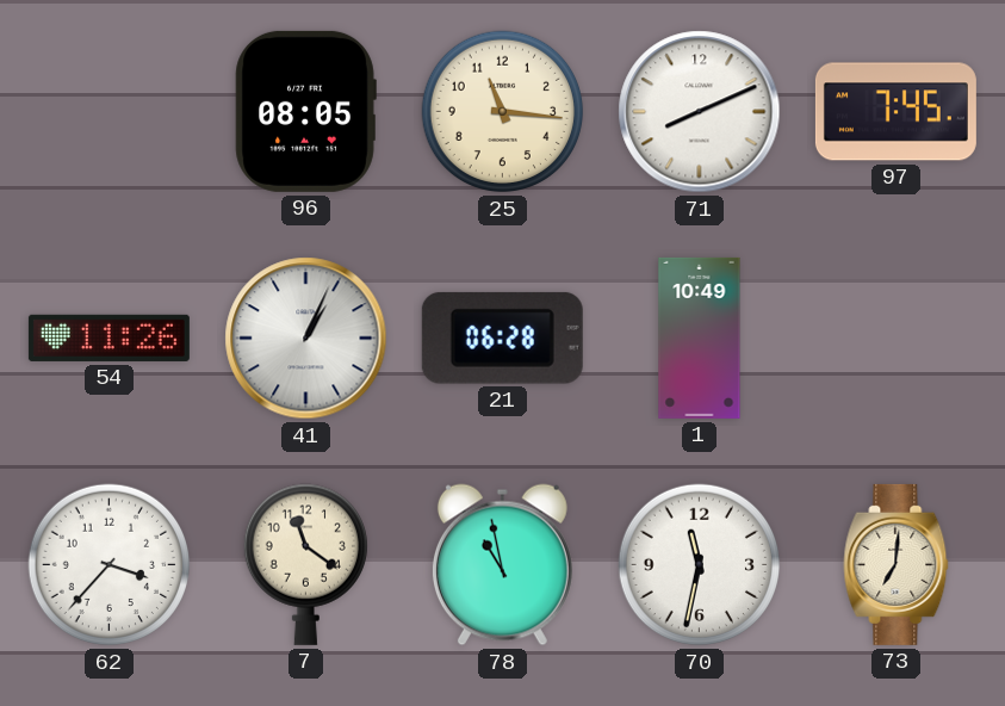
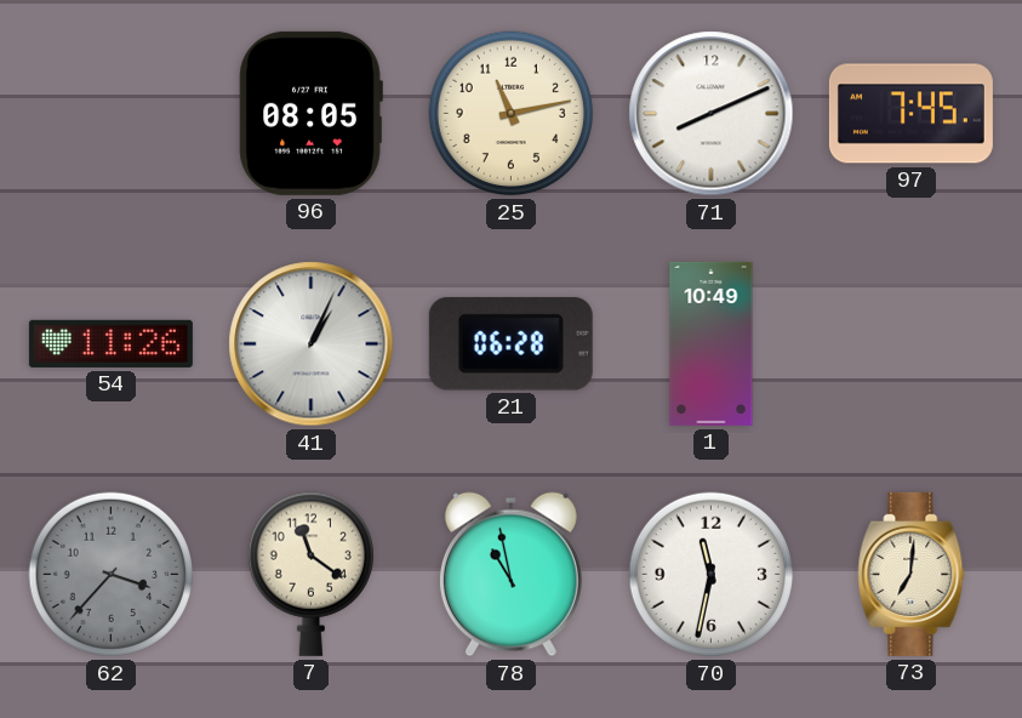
25: 11:16 -> 11:13
62 dial: white -> grey
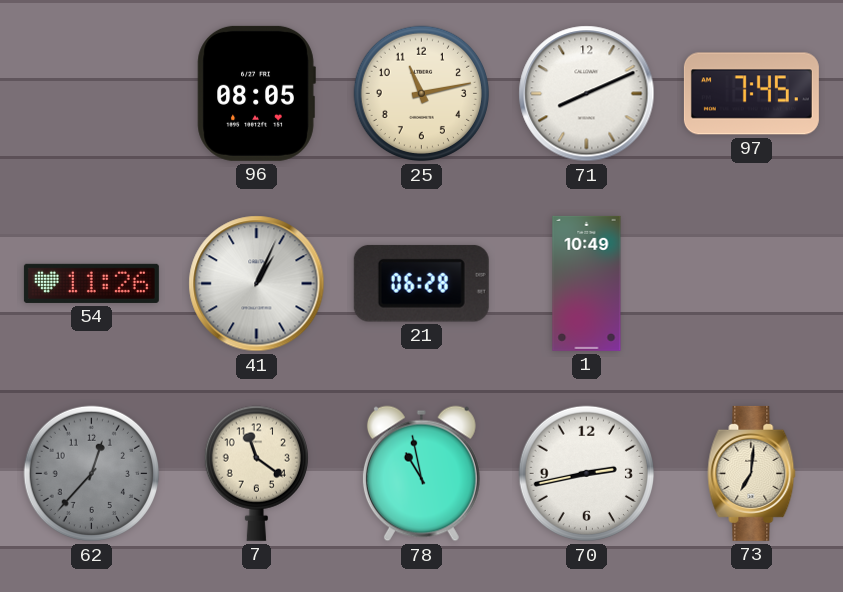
62: 3:37 -> 12:37
70: 11:32 -> 2:43
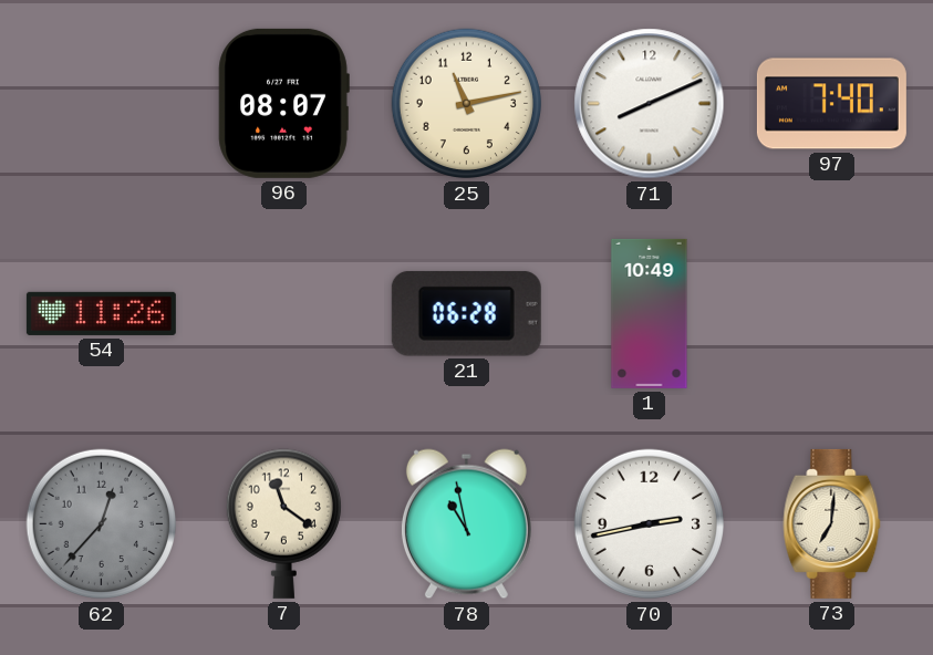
96: 08:05 -> 08:07
97: 7:45 -> 7:40
41: 1:04 -> none
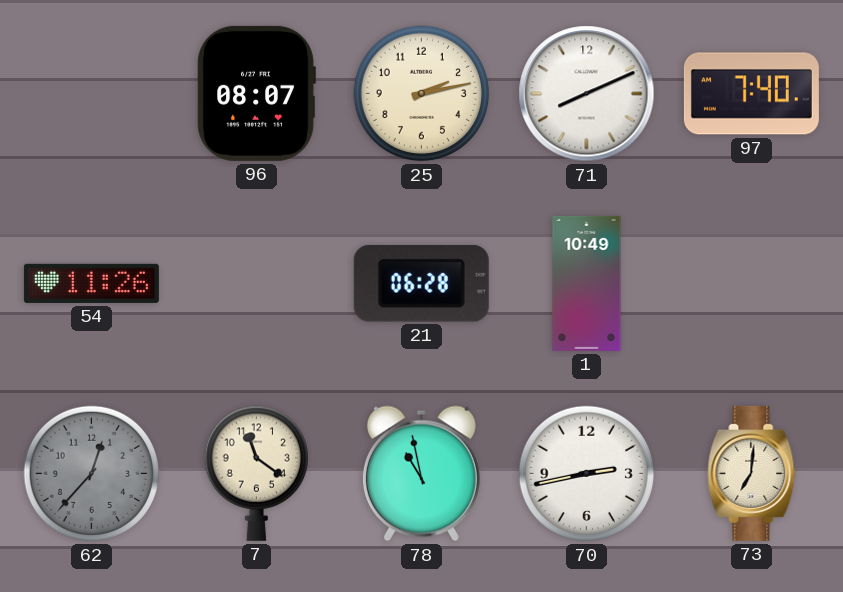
25: 11:13 -> 2:13
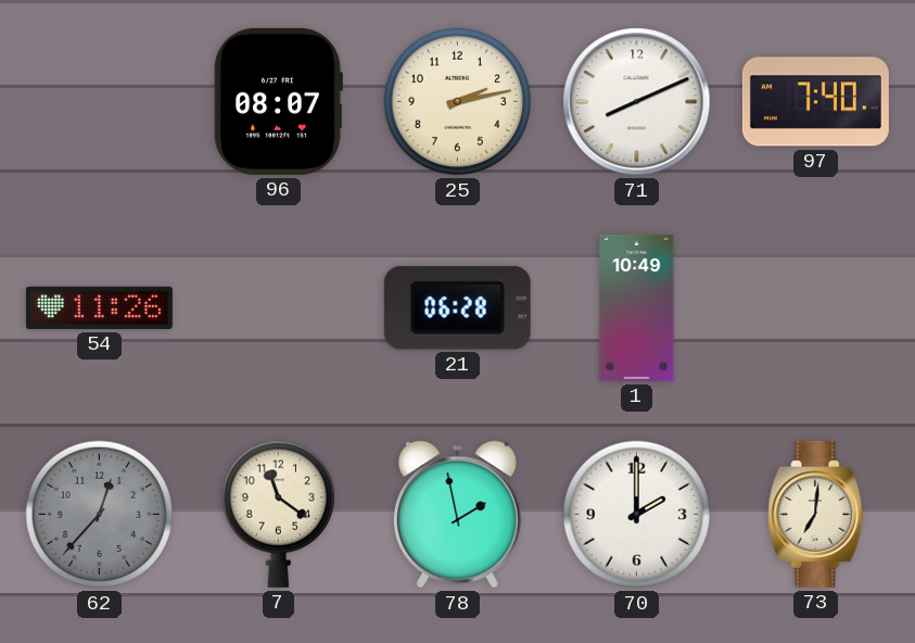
78: 10:58 -> 1:58
70: 2:43 -> 2:00
